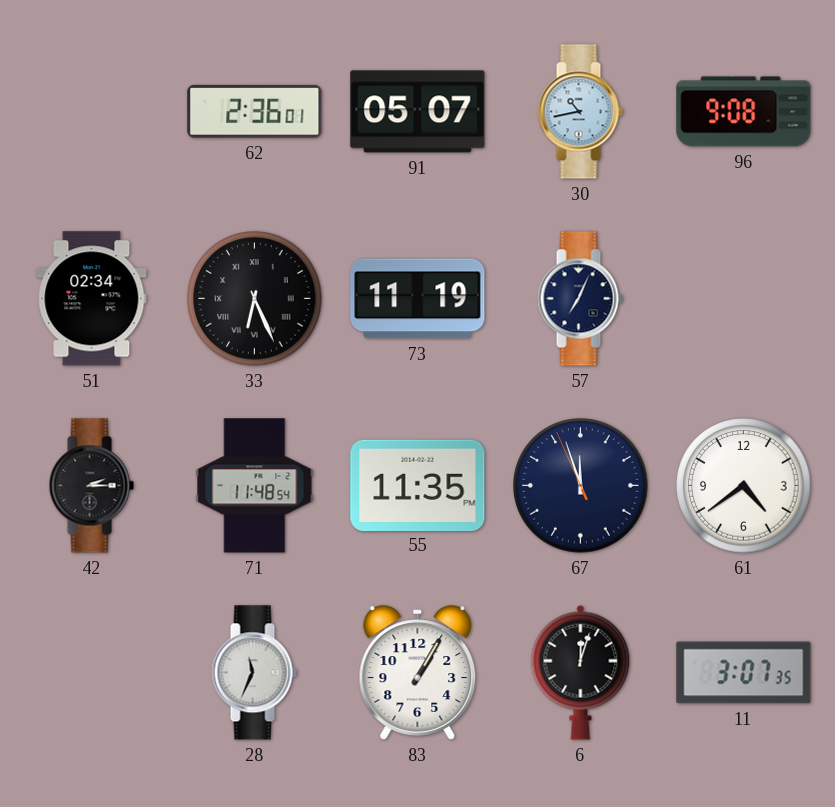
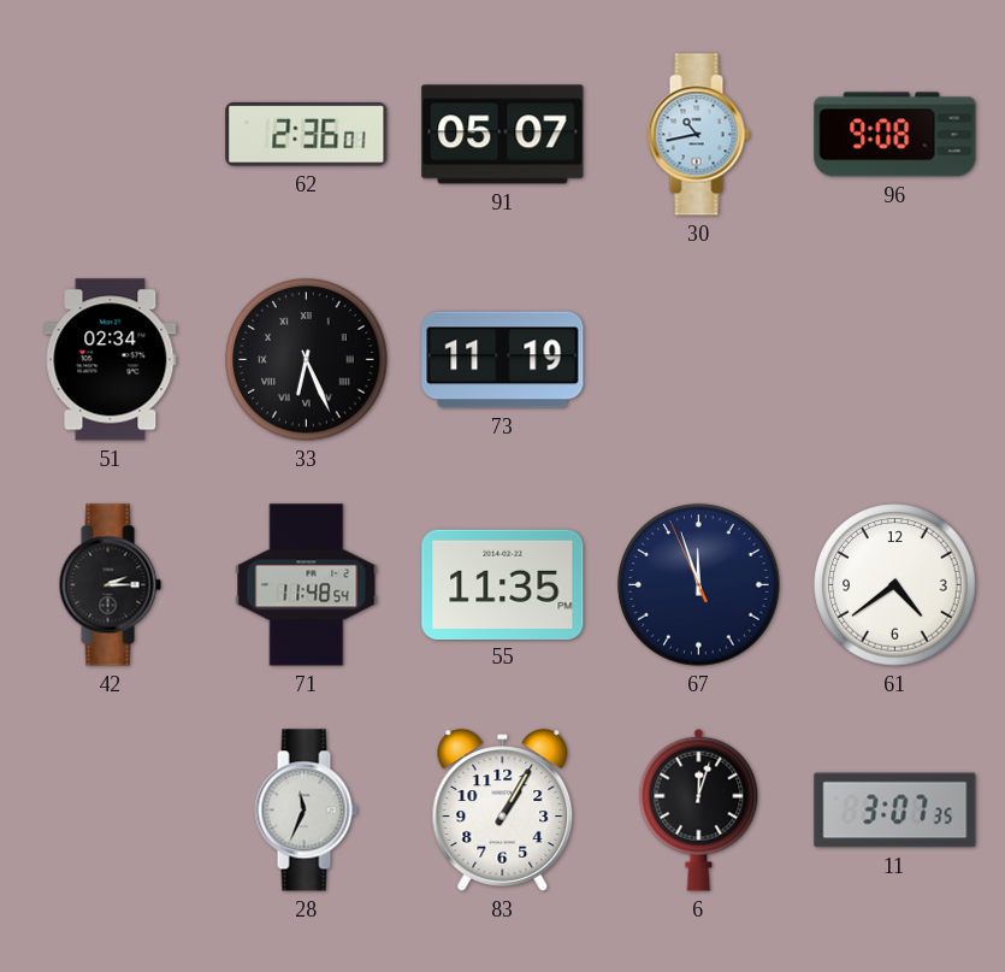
57: 7:04 -> none
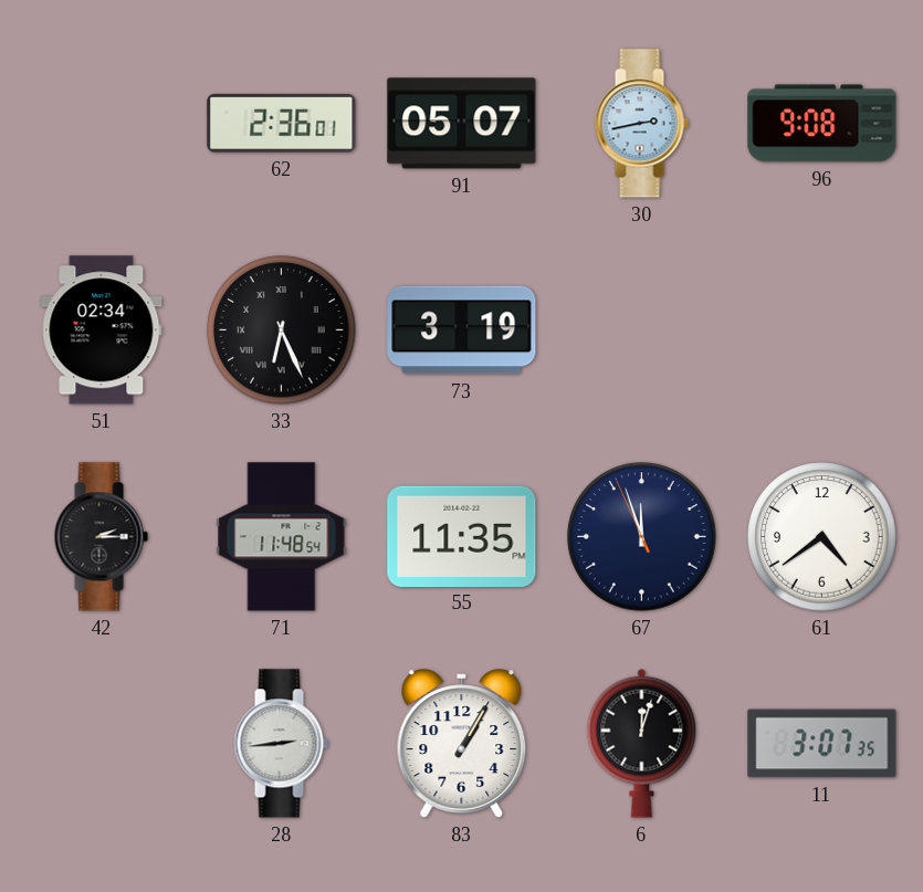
30: 10:43 -> 2:43
73: 11:19 -> 3:19
28: 11:34 -> 2:44
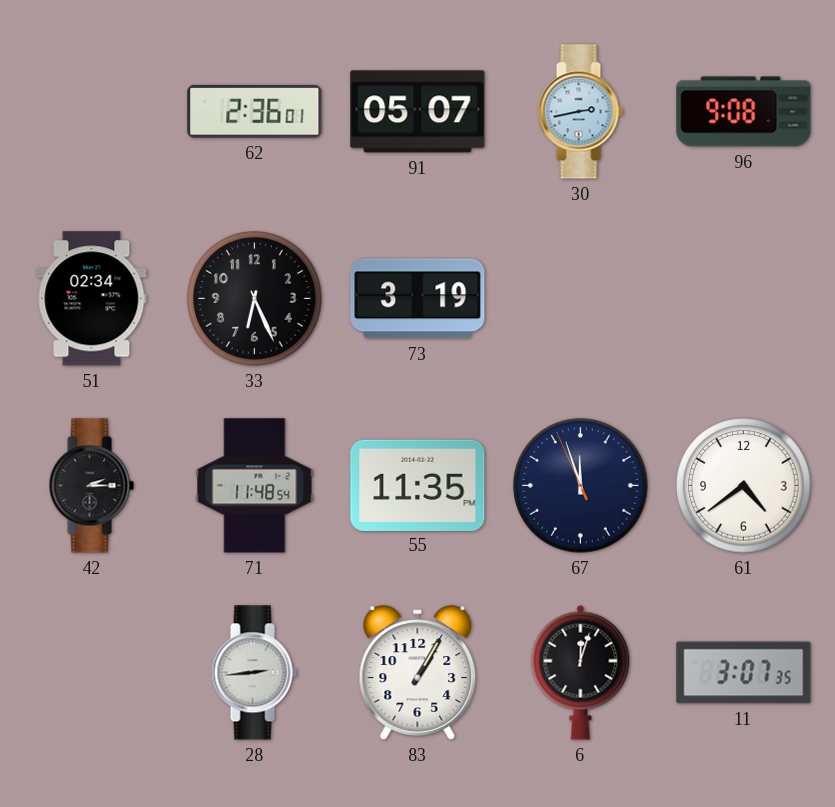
33 numerals: Roman -> Arabic
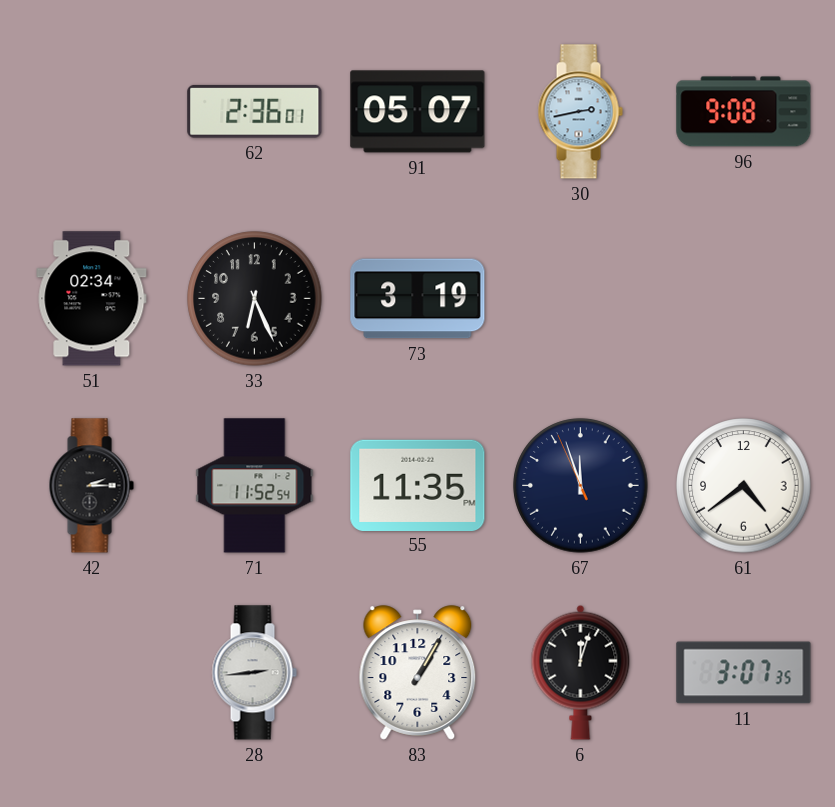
71: 11:48 -> 11:52
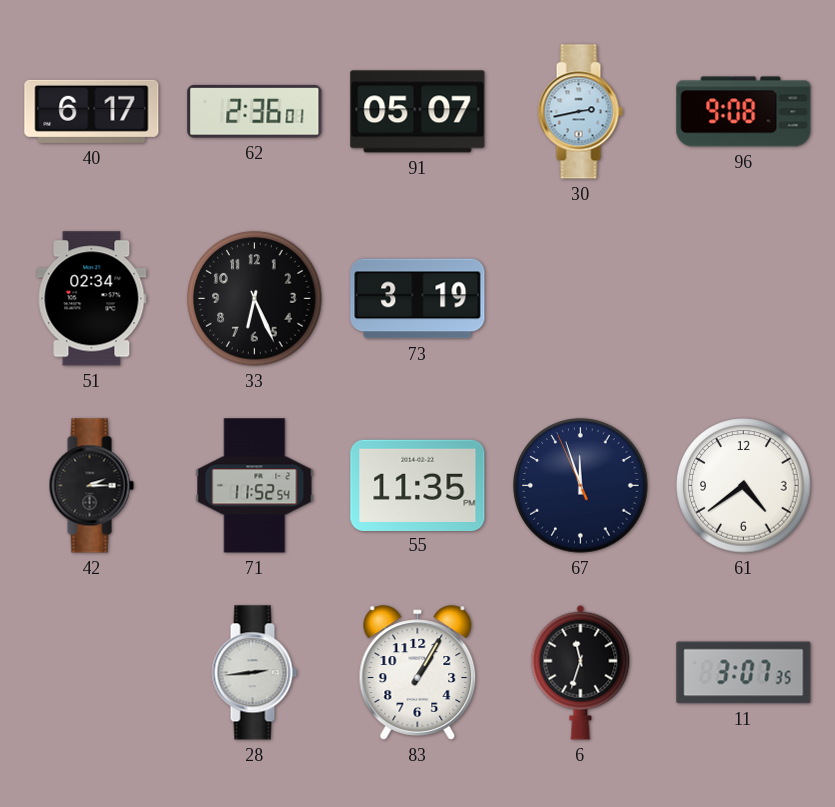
40: none -> 6:17
6: 12:03 -> 11:33
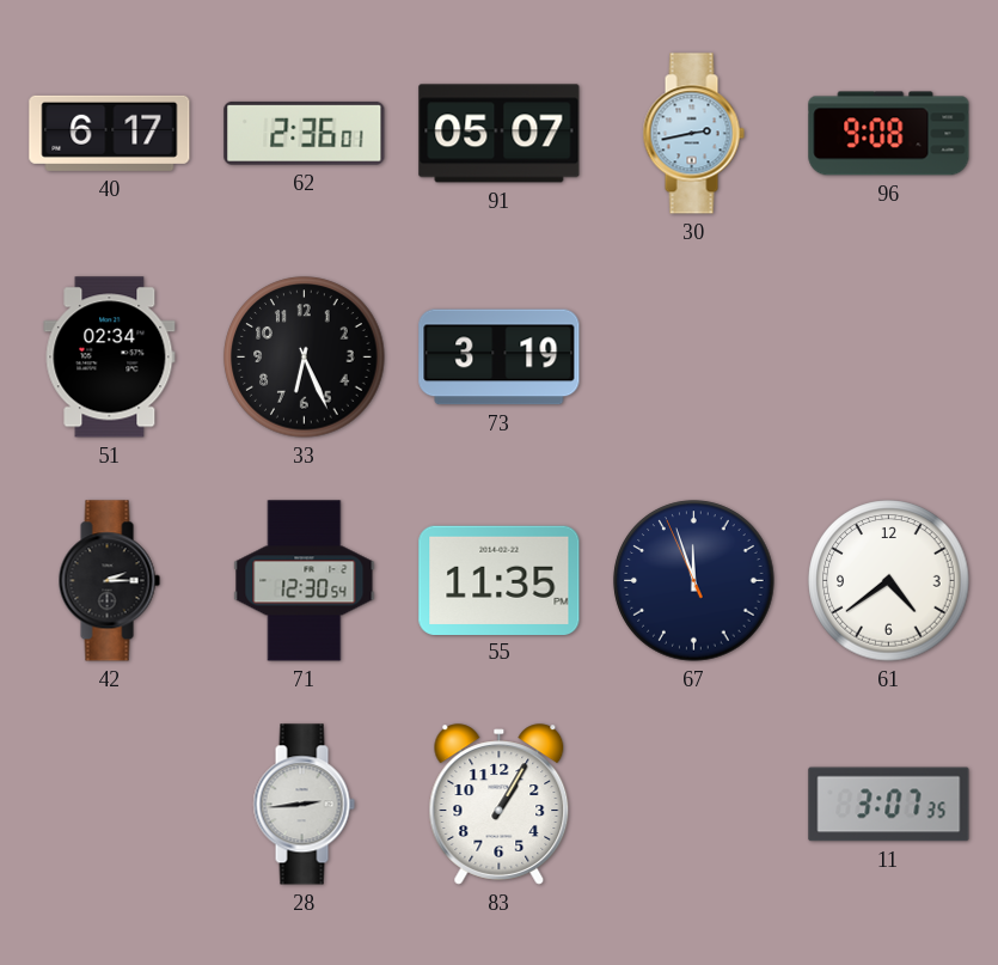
71: 11:52 -> 12:30
6: 11:33 -> none
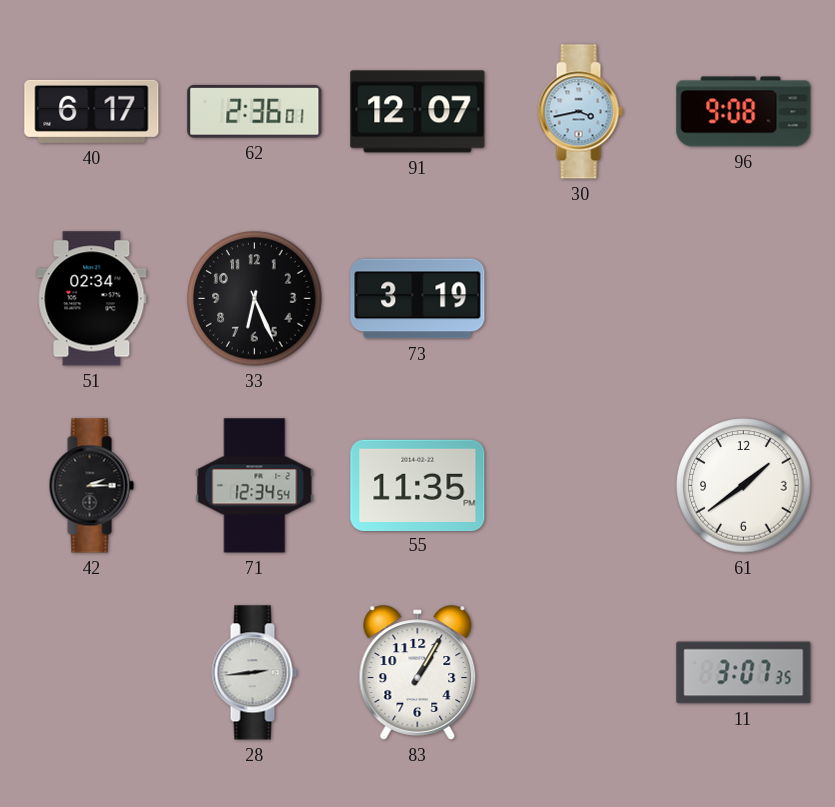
91: 05:07 -> 12:07
30: 2:43 -> 3:43
71: 12:30 -> 12:34
67: 11:56 -> none
61: 4:39 -> 1:39
